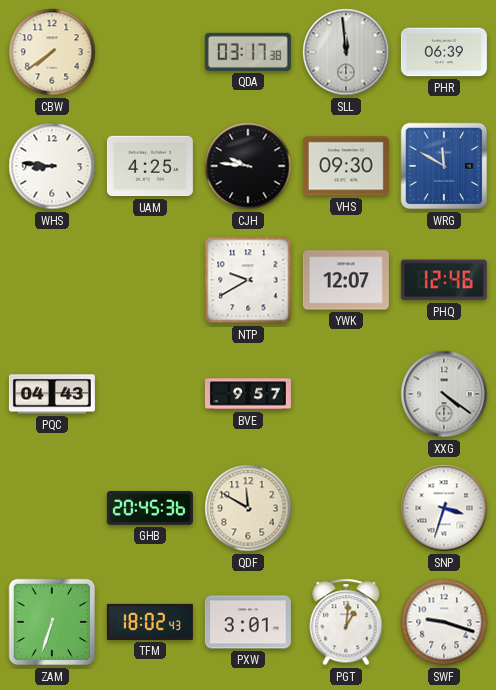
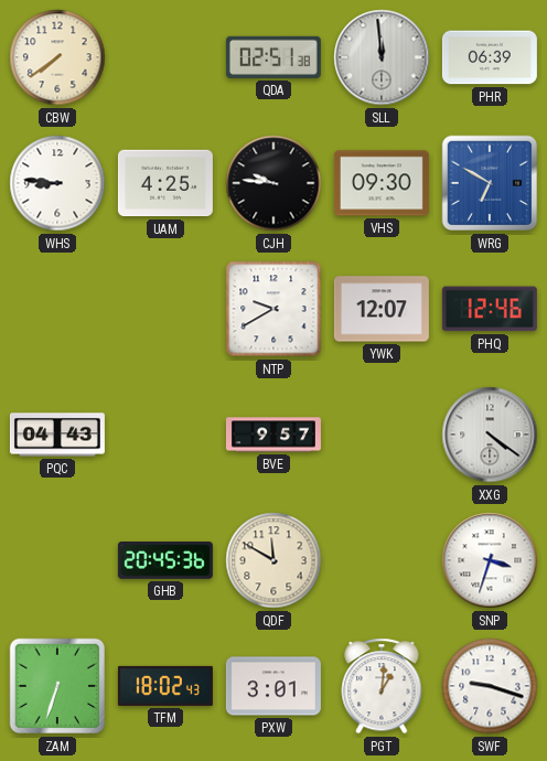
QDA: 03:17 -> 02:51
WRG: 11:50 -> 6:50
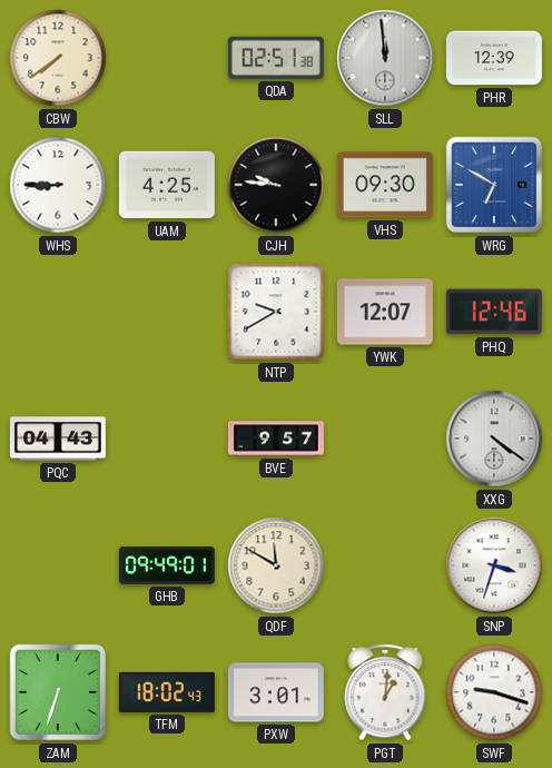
PHR: 06:39 -> 12:39
WHS: 8:46 -> 8:45
GHB: 20:45 -> 09:49
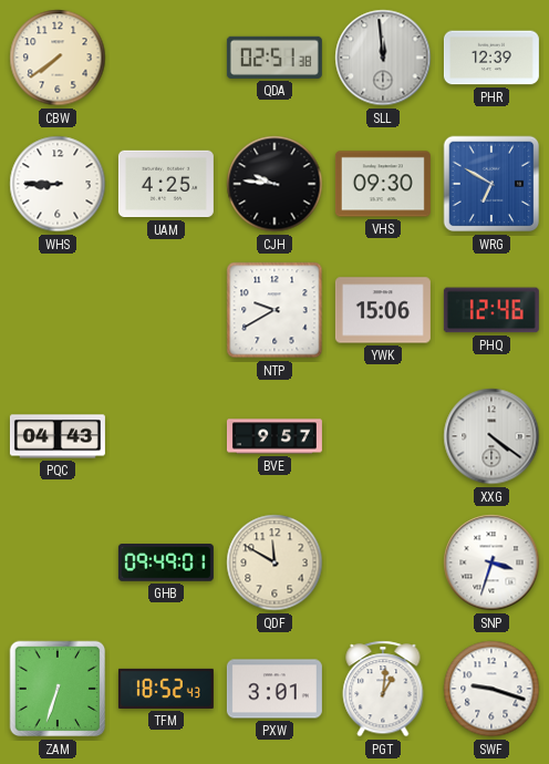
YWK: 12:07 -> 15:06
TFM: 18:02 -> 18:52
